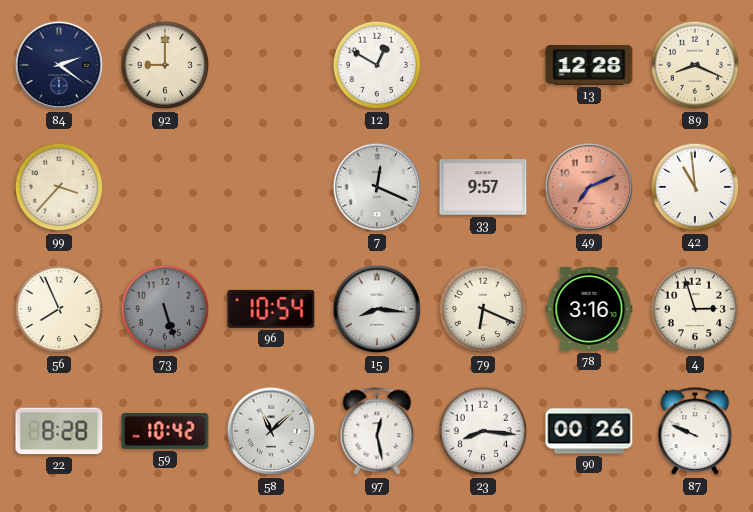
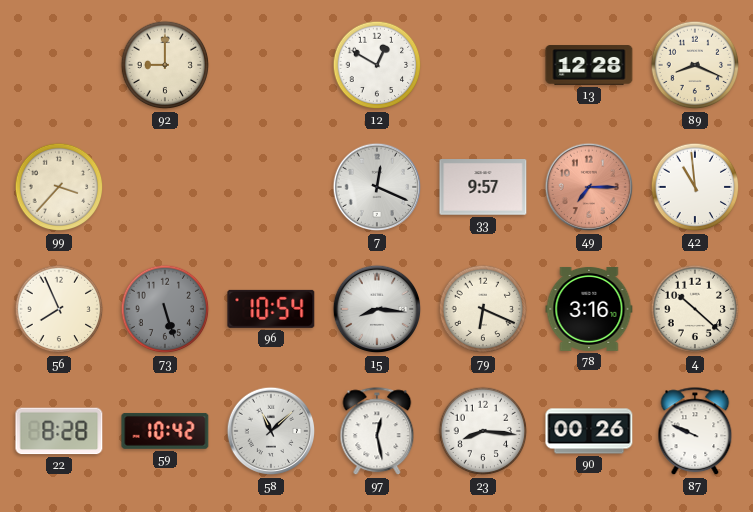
84: 2:21 -> none
49: 7:11 -> 7:15
4: 2:57 -> 10:22
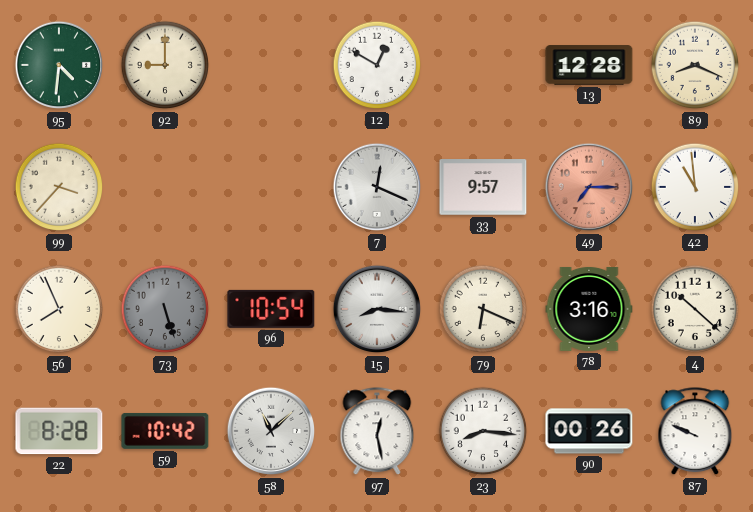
95: none -> 4:31
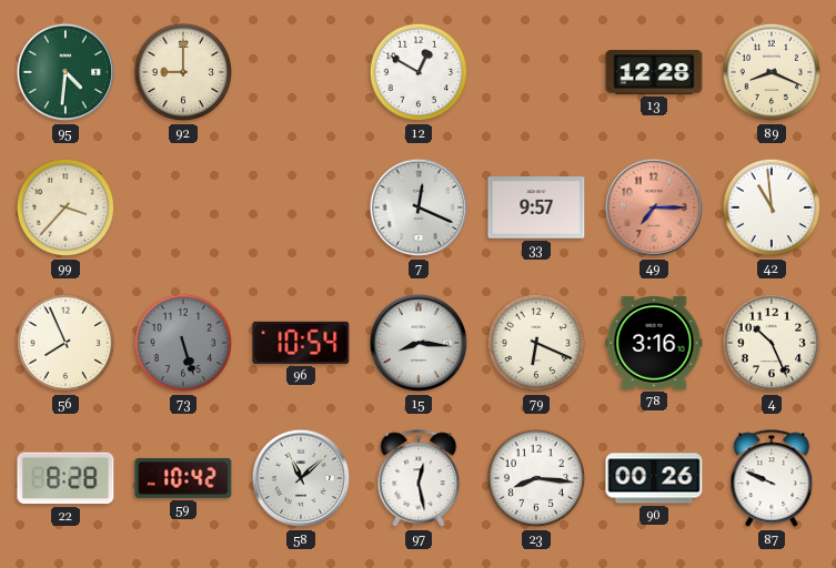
4: 10:22 -> 10:26
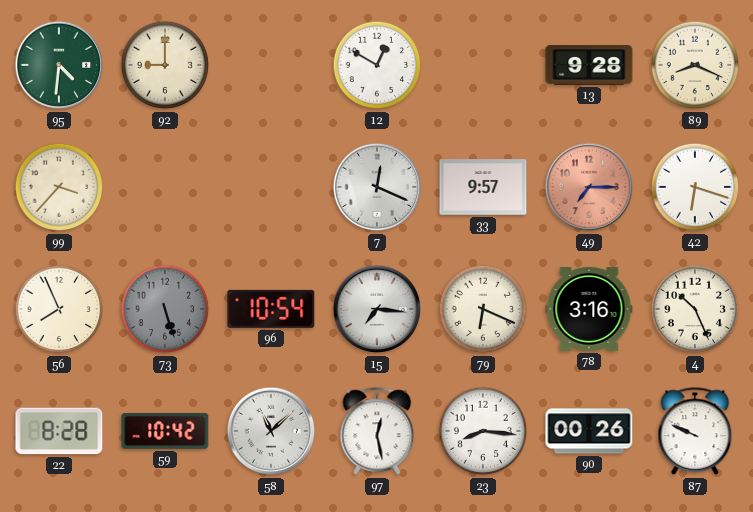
13: 12:28 -> 9:28
42: 10:59 -> 6:18
15: 8:16 -> 7:16
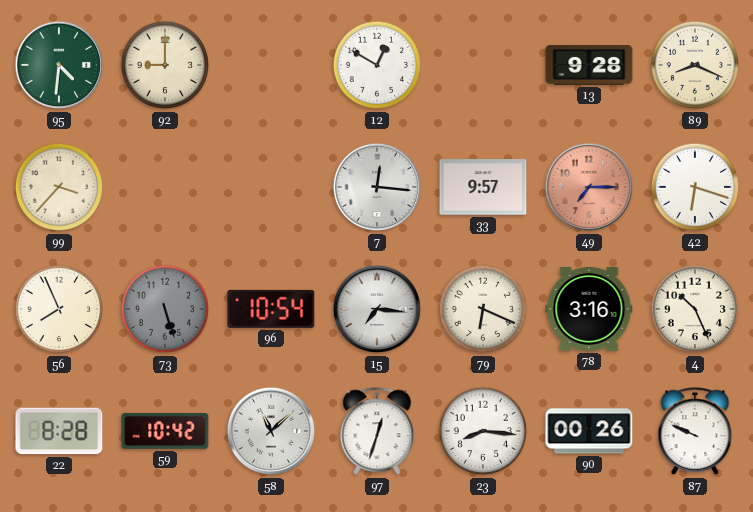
7: 12:19 -> 12:16
97: 12:28 -> 12:33
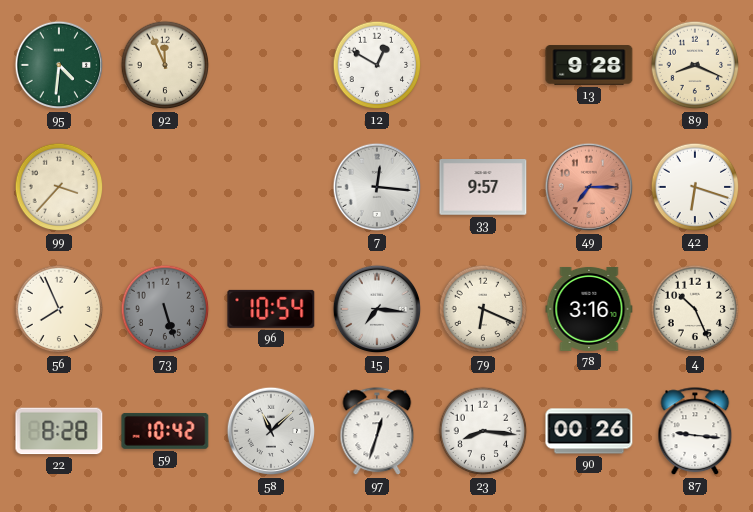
92: 9:00 -> 11:56
87: 9:49 -> 9:16
